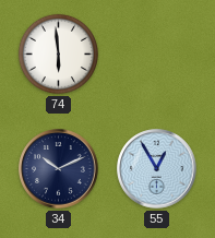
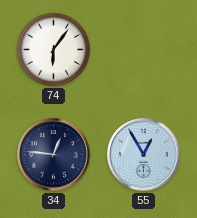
74: 5:59 -> 6:06
34: 10:11 -> 12:46
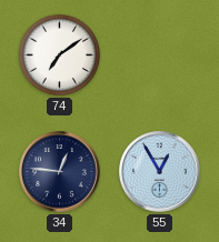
74: 6:06 -> 7:09
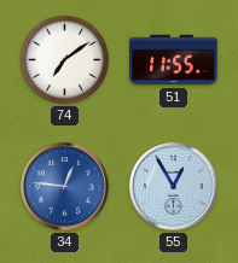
51: none -> 11:55
34 dial: navy -> blue
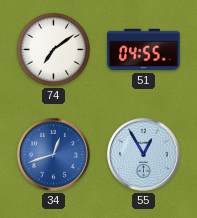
51: 11:55 -> 04:55
34: 12:46 -> 12:42
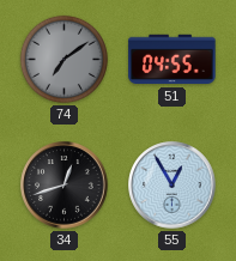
74 dial: white -> grey
34 dial: blue -> black
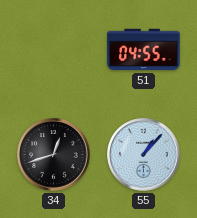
74: 7:09 -> none
55: 12:55 -> 1:07
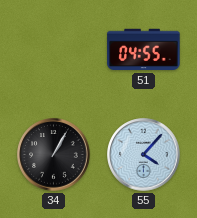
34: 12:42 -> 1:05
55: 1:07 -> 4:07
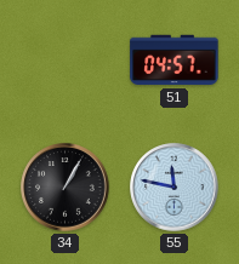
51: 04:55 -> 04:57
55: 4:07 -> 11:47
